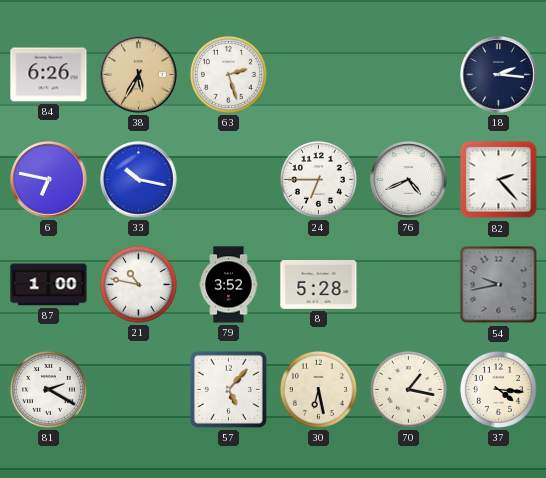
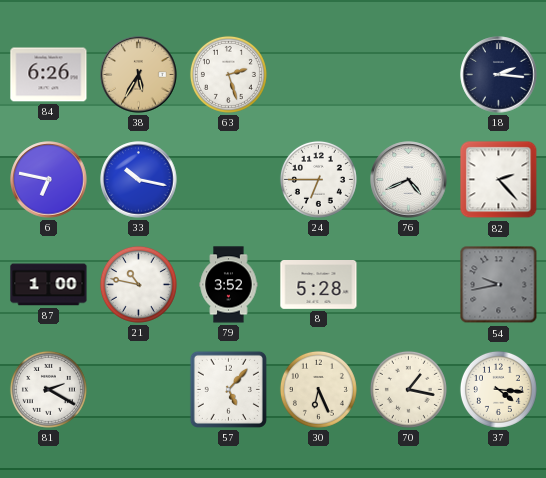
30: 6:28 -> 6:26
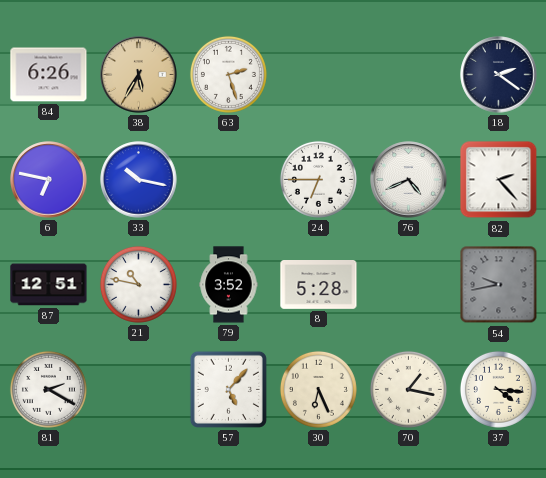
18: 2:16 -> 2:21
87: 1:00 -> 12:51
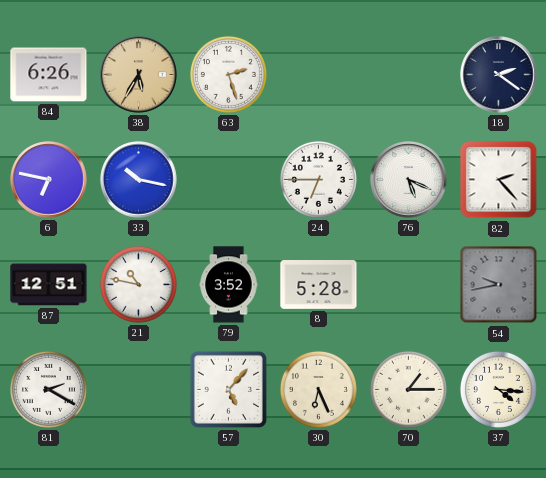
76: 4:41 -> 5:19
70: 1:17 -> 1:15
